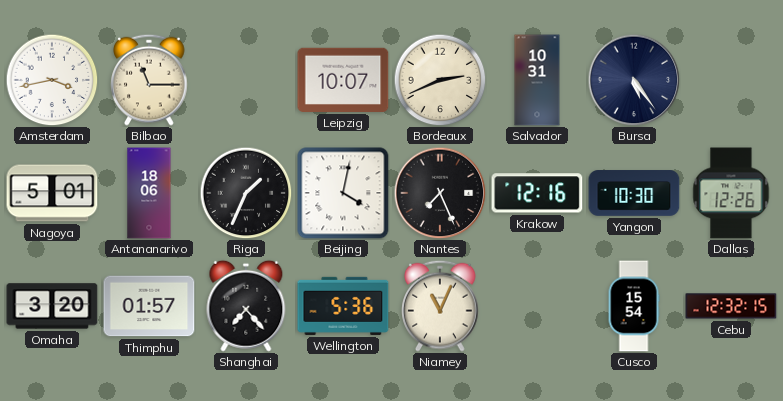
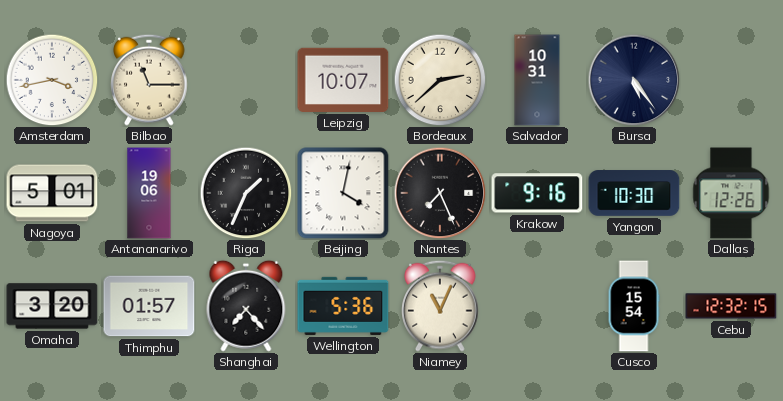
Bordeaux: 2:41 -> 2:38
Antananarivo: 18:06 -> 19:06
Krakow: 12:16 -> 9:16
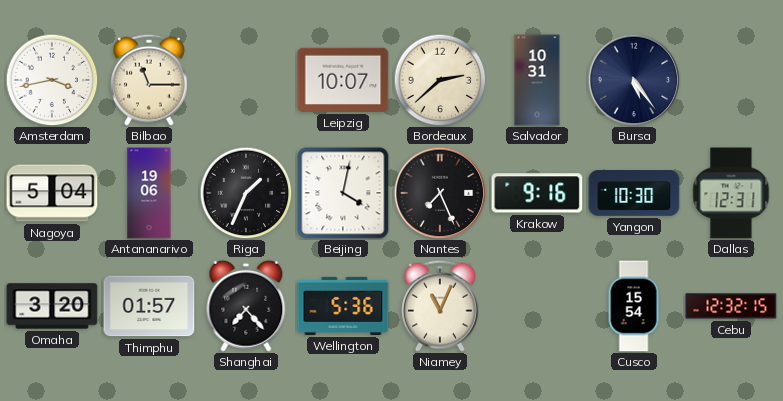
Nagoya: 5:01 -> 5:04
Dallas: 12:26 -> 12:31
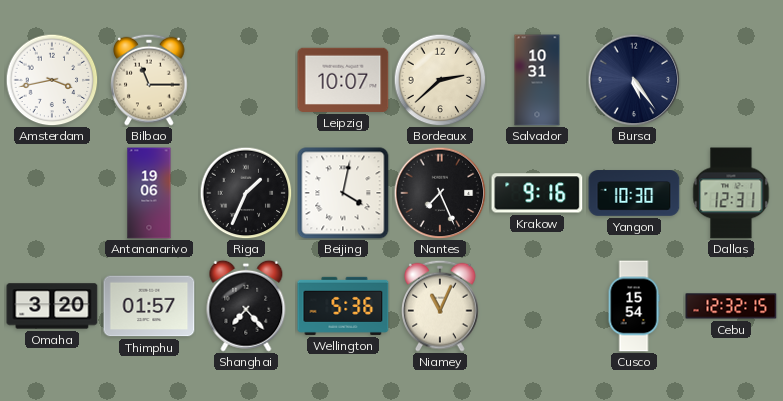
Nagoya: 5:04 -> none
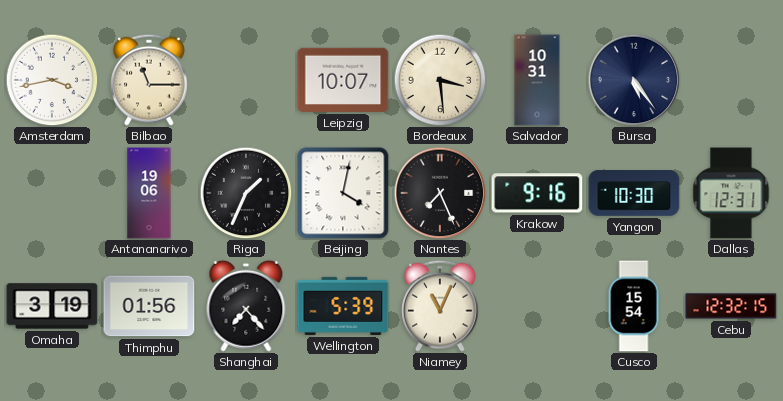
Bordeaux: 2:38 -> 3:29
Omaha: 3:20 -> 3:19
Thimphu: 01:57 -> 01:56
Wellington: 5:36 -> 5:39
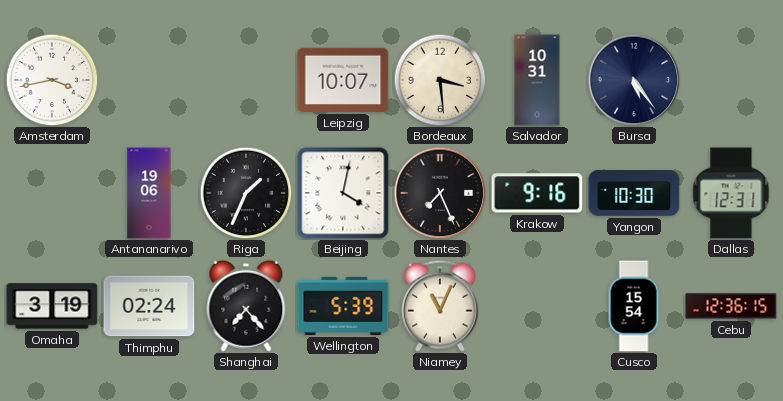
Bilbao: 11:15 -> none
Thimphu: 01:56 -> 02:24
Cebu: 12:32 -> 12:36
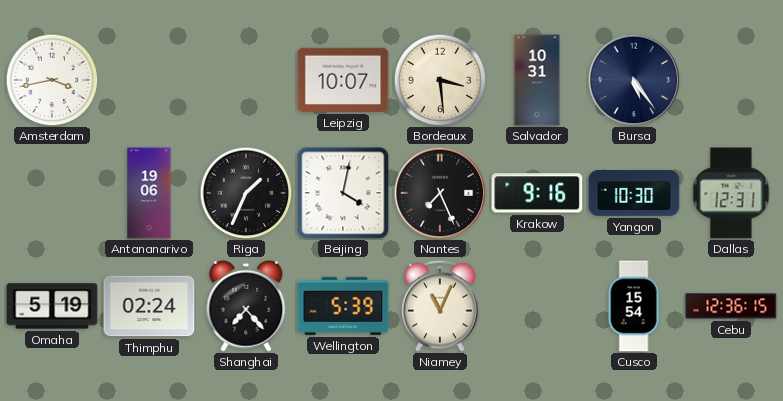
Omaha: 3:19 -> 5:19
